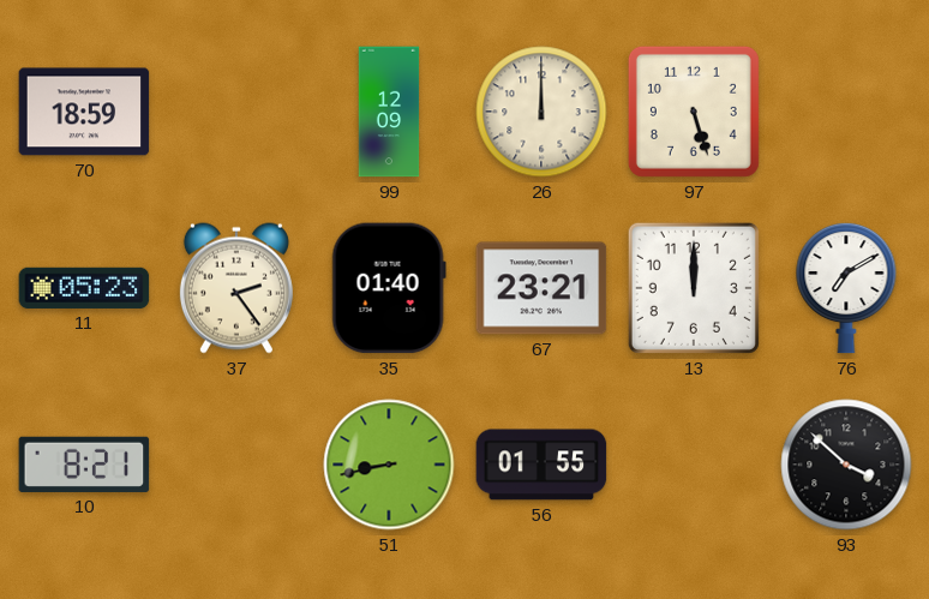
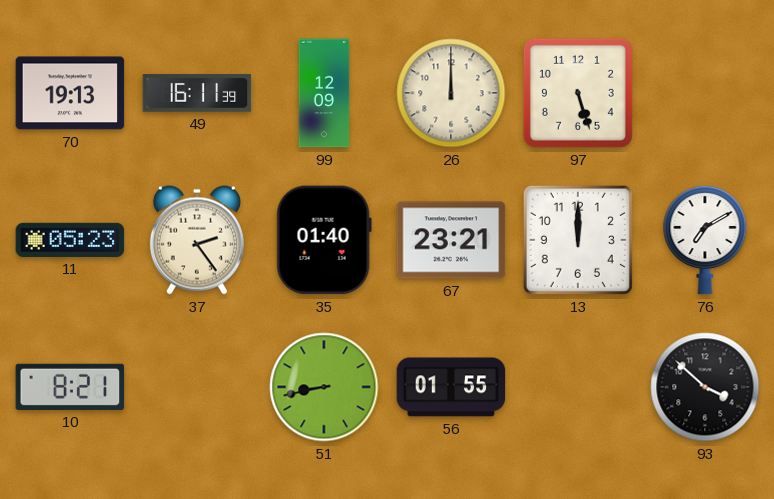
70: 18:59 -> 19:13
49: none -> 16:11
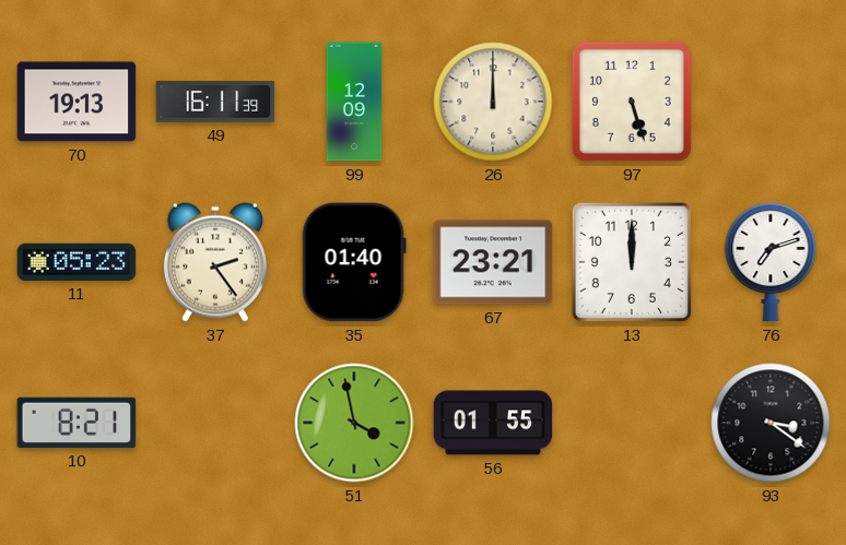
76: 7:10 -> 7:12
51: 8:43 -> 3:58
93: 3:52 -> 3:21
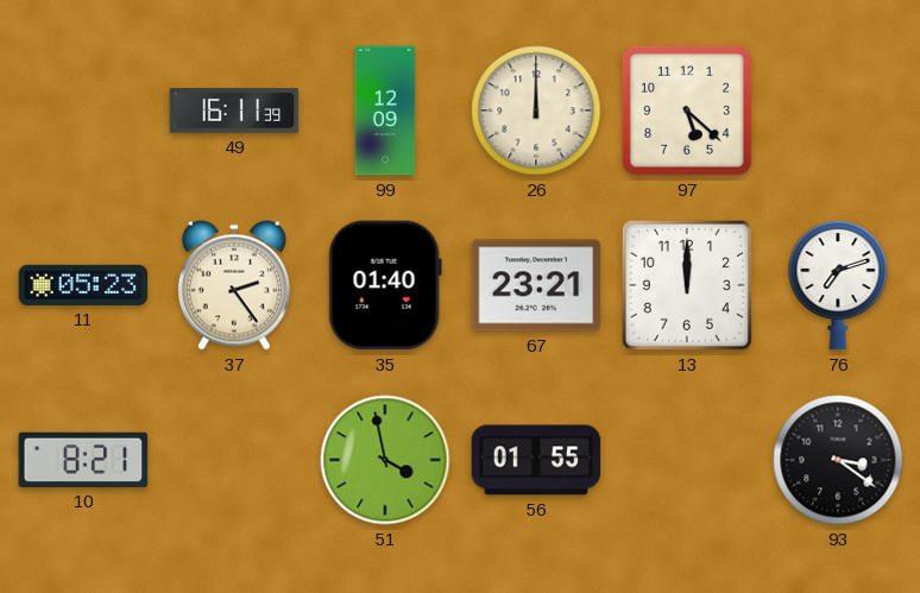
70: 19:13 -> none
97: 5:27 -> 5:22
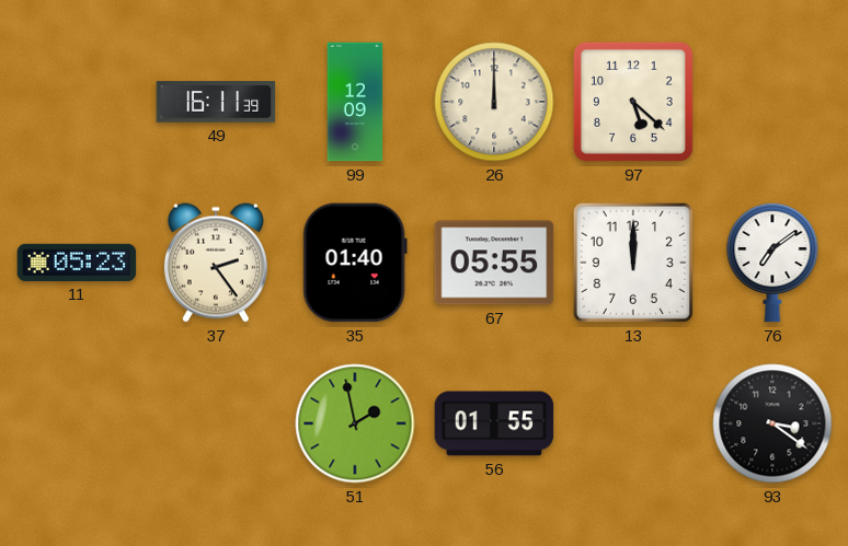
67: 23:21 -> 05:55
76: 7:12 -> 7:09
10: 8:21 -> none
51: 3:58 -> 1:58
